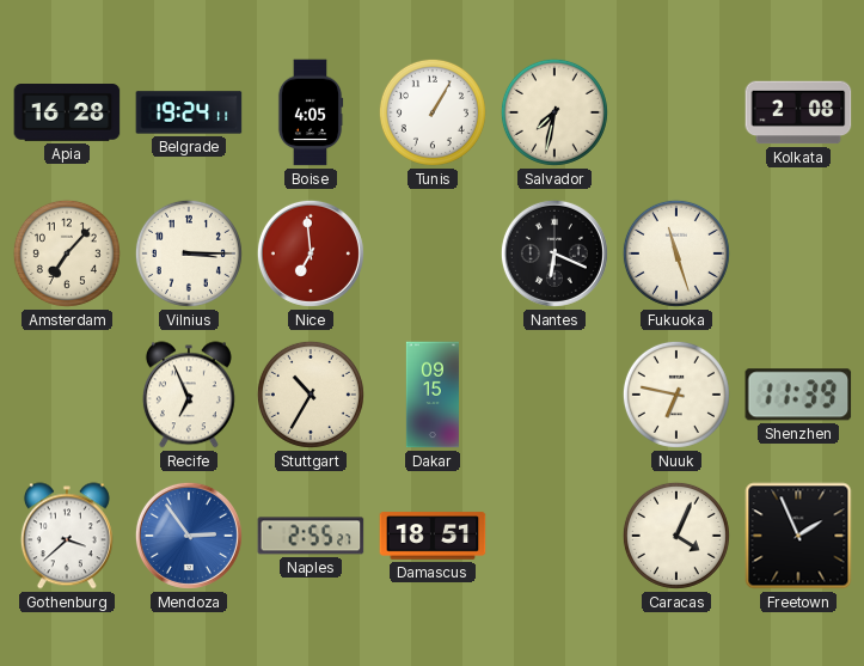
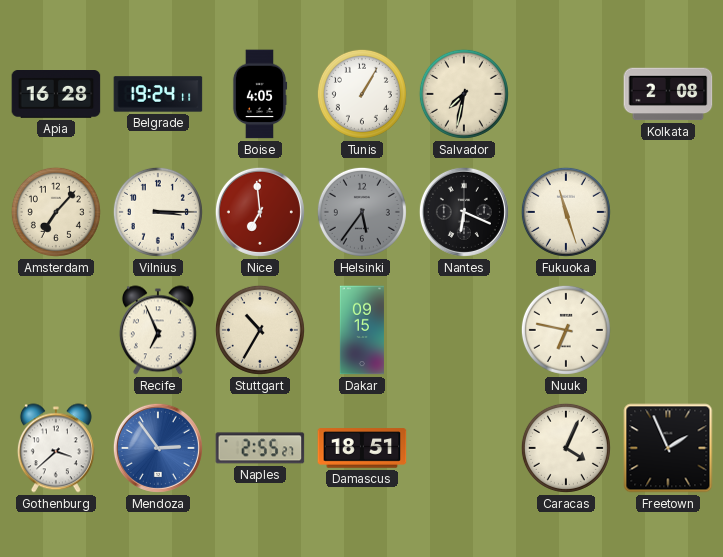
Helsinki: none -> 5:36
Shenzhen: 11:39 -> none
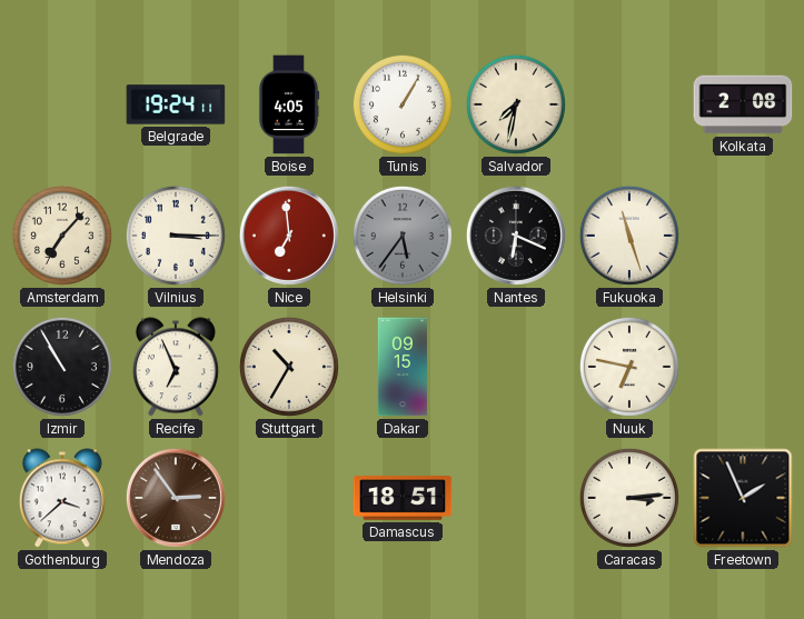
Apia: 16:28 -> none
Izmir: none -> 10:55
Mendoza dial: blue -> brown
Naples: 2:55 -> none
Caracas: 4:04 -> 3:14
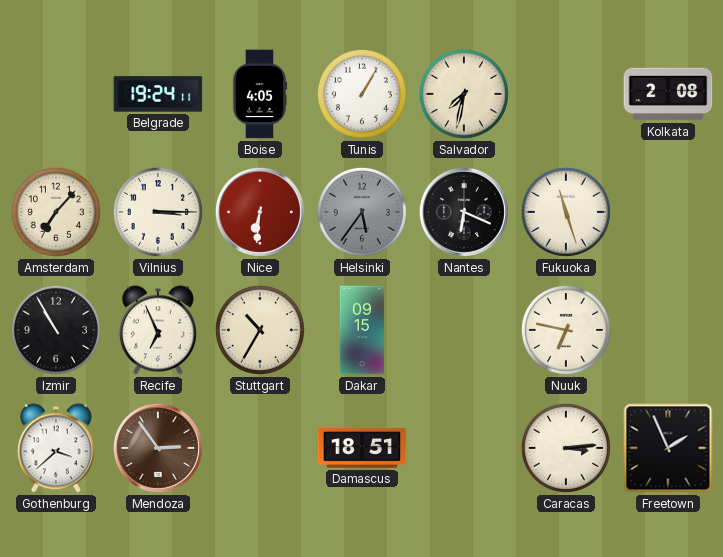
Nice: 6:59 -> 6:31
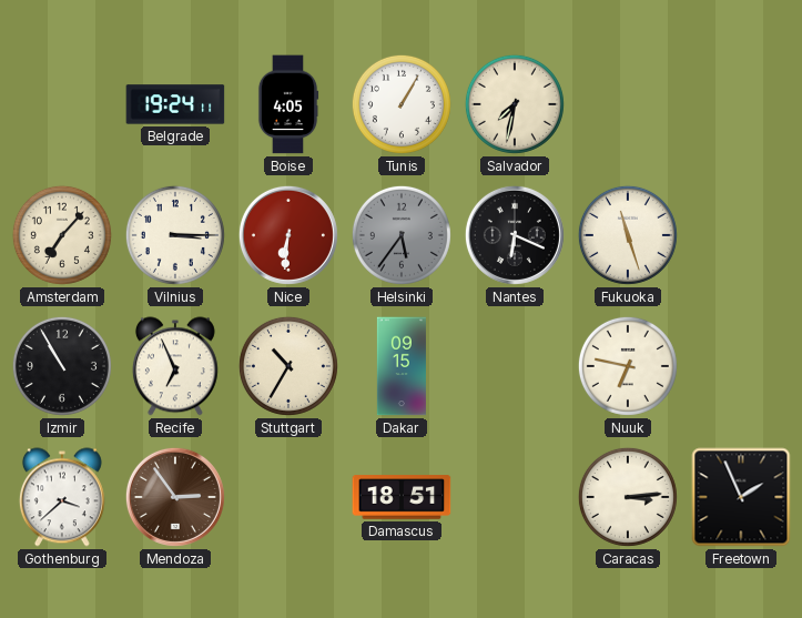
Kolkata: 2:08 -> none
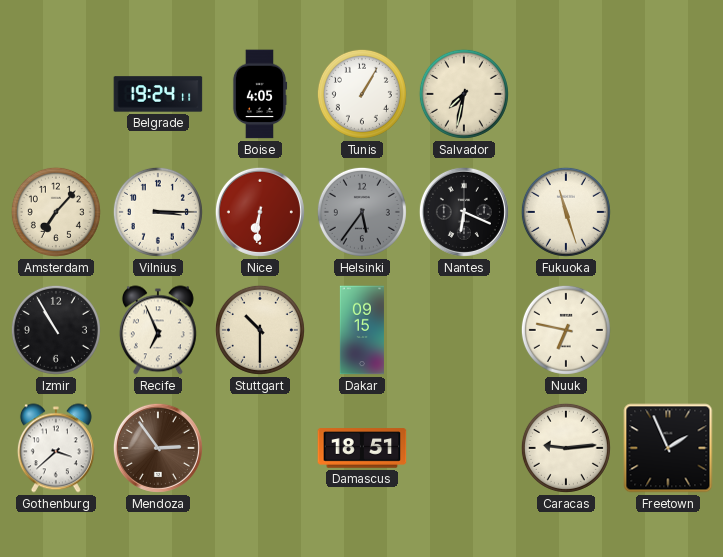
Stuttgart: 10:35 -> 10:30
Caracas: 3:14 -> 9:14
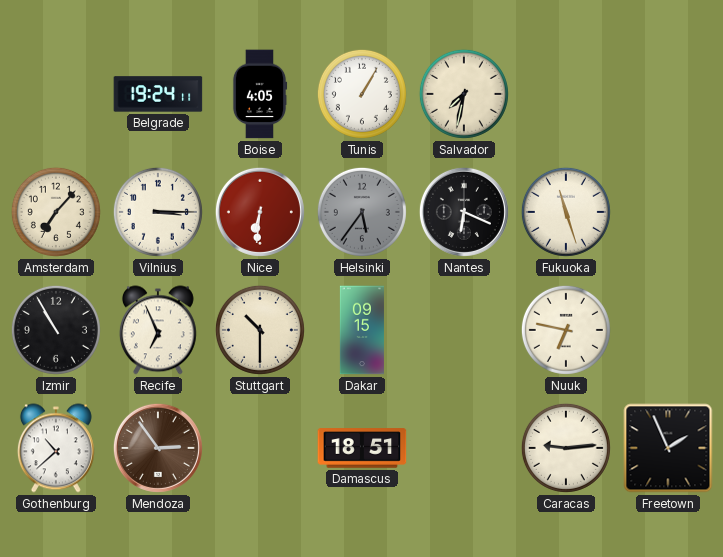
Gothenburg: 3:38 -> 10:38
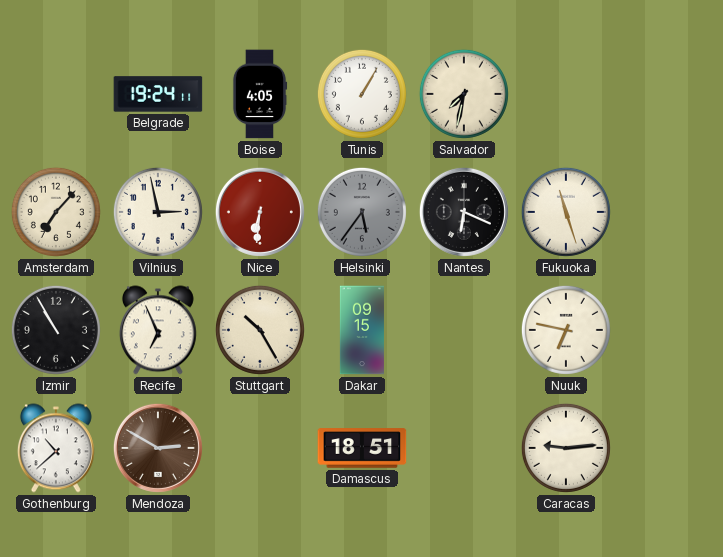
Vilnius: 3:15 -> 2:58
Stuttgart: 10:30 -> 10:25
Mendoza: 2:54 -> 2:50
Freetown: 1:56 -> none
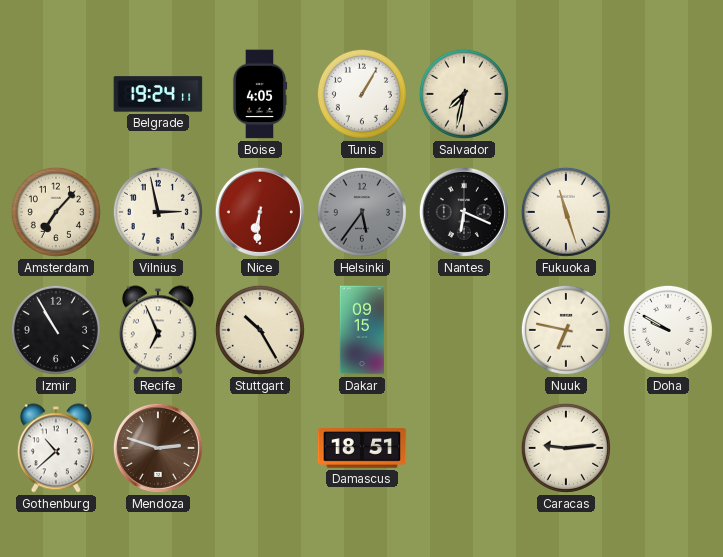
Doha: none -> 9:50
Mendoza: 2:50 -> 2:48
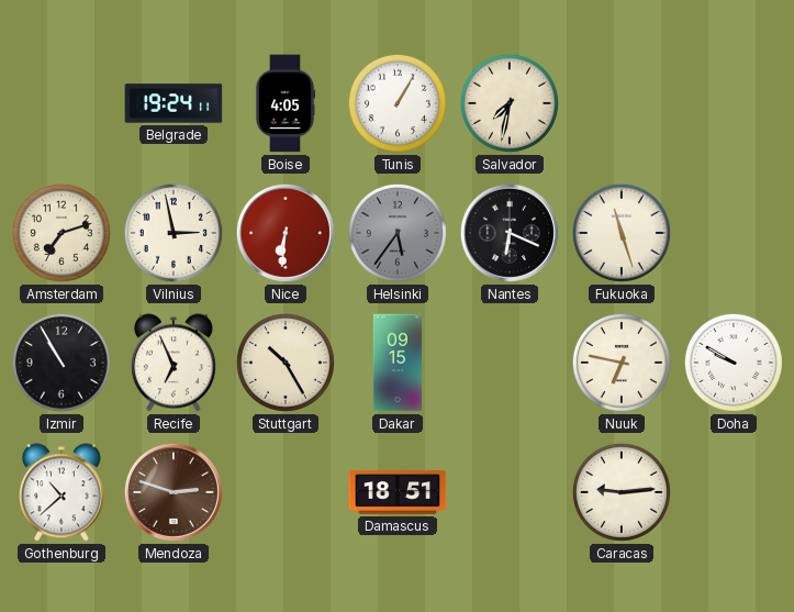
Amsterdam: 7:07 -> 7:12
